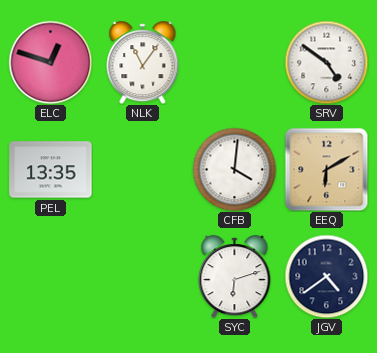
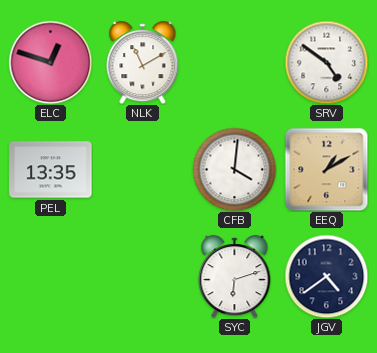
NLK: 11:06 -> 11:10
EEQ: 6:10 -> 1:10
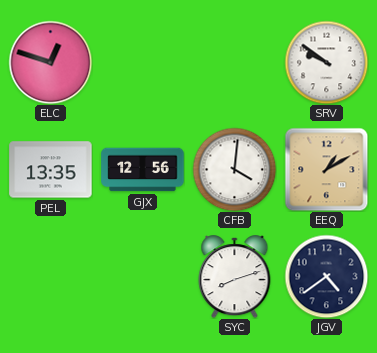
NLK: 11:10 -> none
SRV: 4:51 -> 9:51
GJX: none -> 12:56
SYC: 6:12 -> 8:12
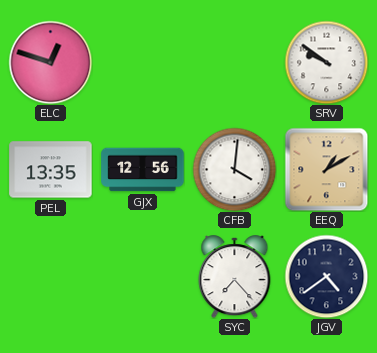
SYC: 8:12 -> 7:23
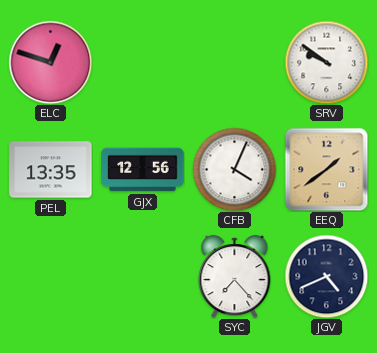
CFB: 4:01 -> 4:04
EEQ: 1:10 -> 1:39
JGV: 4:39 -> 4:41
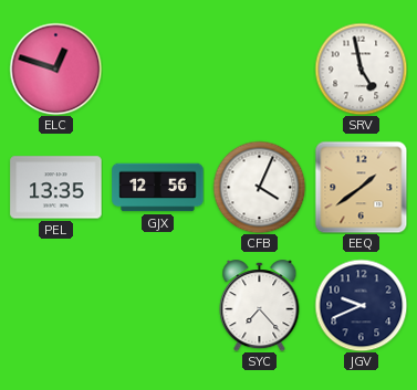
SRV: 9:51 -> 4:58
JGV: 4:41 -> 9:41
